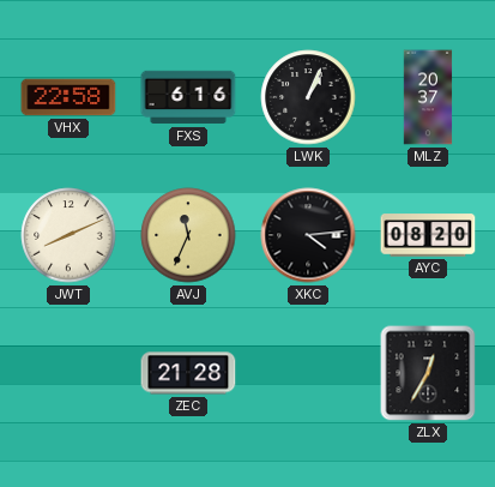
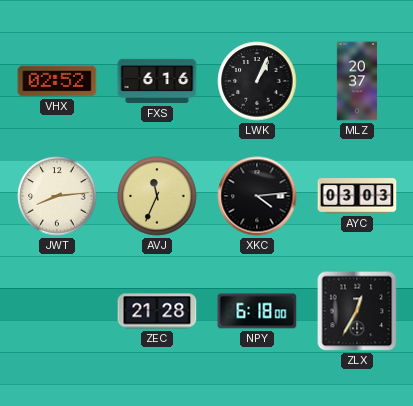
VHX: 22:58 -> 02:52
JWT: 8:11 -> 8:14
AYC: 08:20 -> 03:03
NPY: none -> 6:18
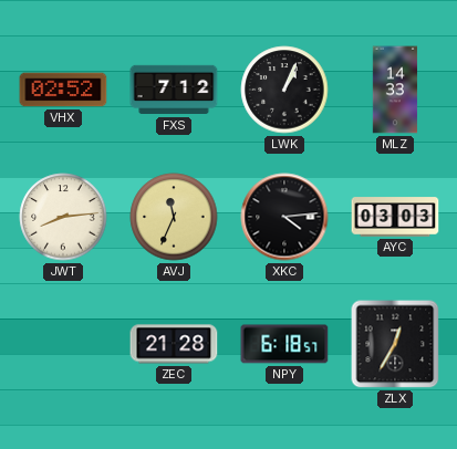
FXS: 6:16 -> 7:12
MLZ: 20:37 -> 14:33
NPY: 6:18:00 -> 6:18:57
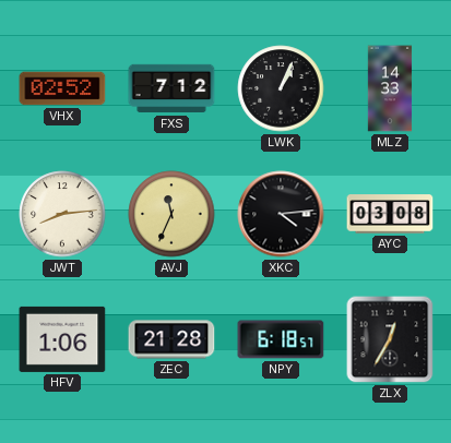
AYC: 03:03 -> 03:08
HFV: none -> 1:06
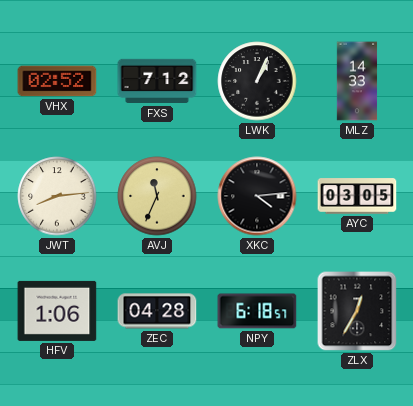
AYC: 03:08 -> 03:05
ZEC: 21:28 -> 04:28
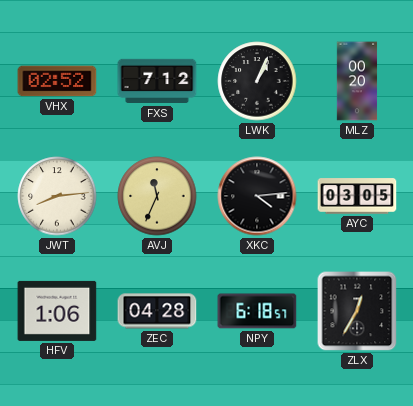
MLZ: 14:33 -> 00:20
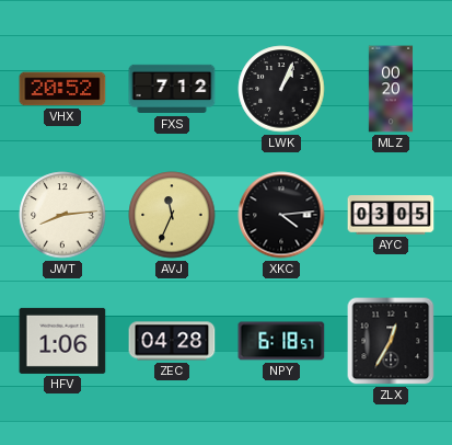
VHX: 02:52 -> 20:52
